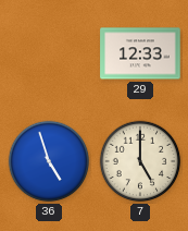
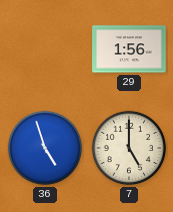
29: 12:33 -> 1:56
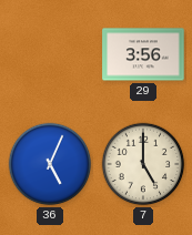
29: 1:56 -> 3:56
36: 4:57 -> 5:04
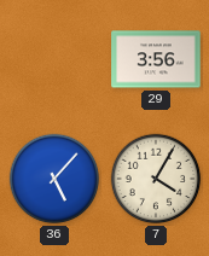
36: 5:04 -> 5:07
7: 5:00 -> 4:05
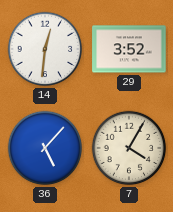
14: none -> 12:31
29: 3:56 -> 3:52
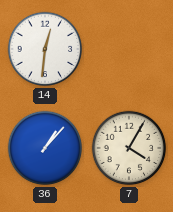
29: 3:52 -> none
36: 5:07 -> 1:07
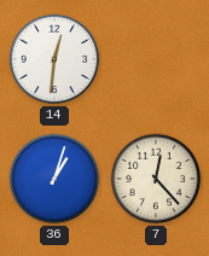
36: 1:07 -> 1:03
7: 4:05 -> 12:23
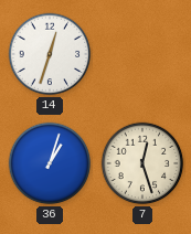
14: 12:31 -> 12:33
7: 12:23 -> 12:27
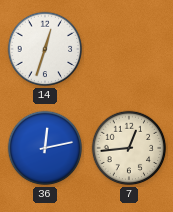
36: 1:03 -> 12:13
7: 12:27 -> 12:44
